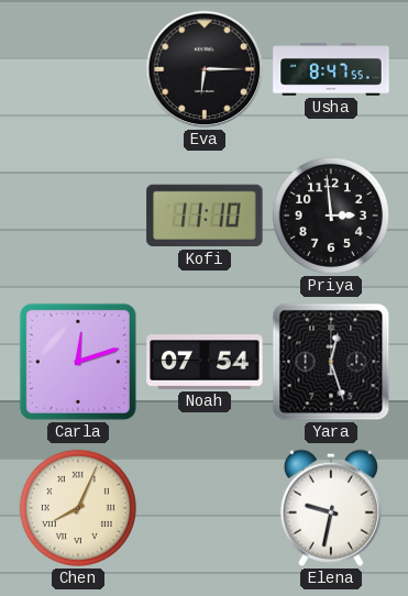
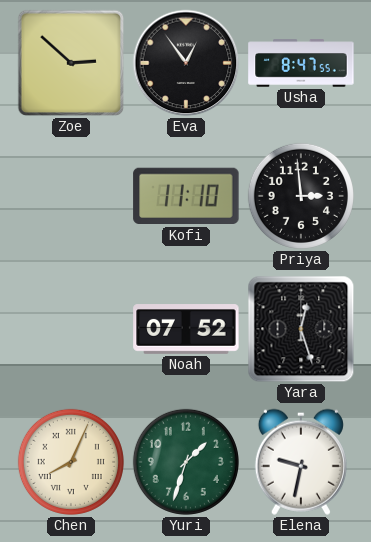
Zoe: none -> 2:52
Eva: 6:15 -> 12:54
Carla: 12:12 -> none
Noah: 07:54 -> 07:52
Yuri: none -> 1:33
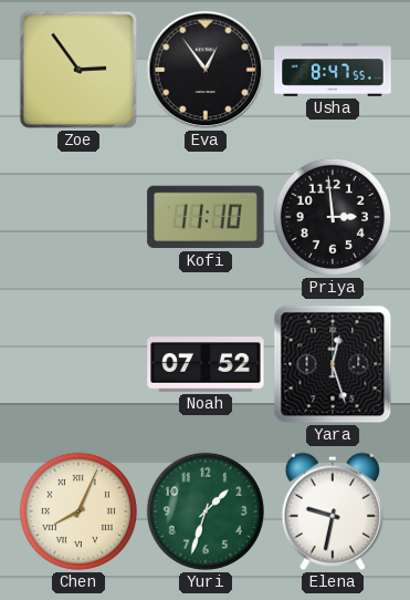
Zoe: 2:52 -> 2:54
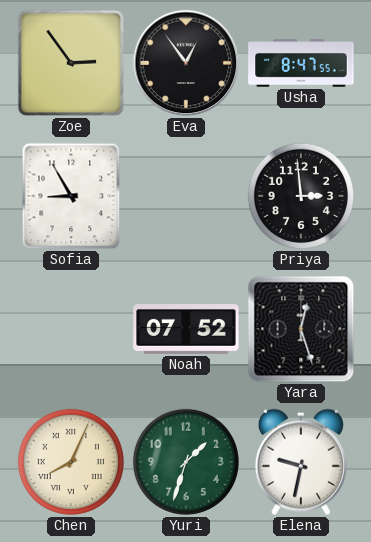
Sofia: none -> 8:55
Kofi: 11:10 -> none
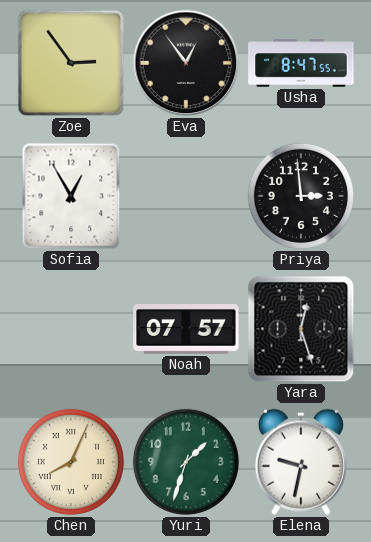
Sofia: 8:55 -> 12:55
Noah: 07:52 -> 07:57
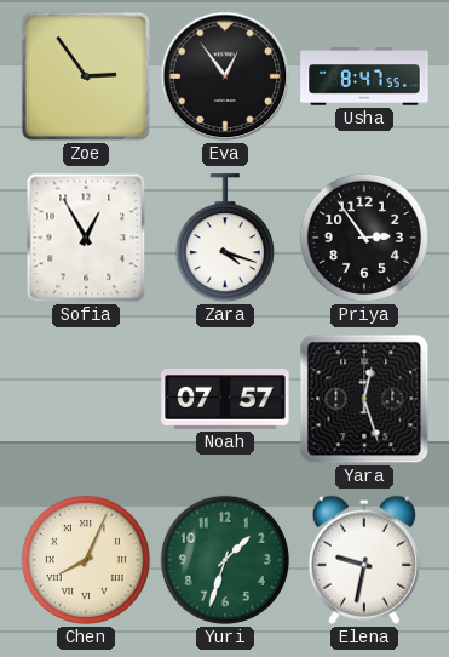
Zara: none -> 4:18
Priya: 2:59 -> 2:54
